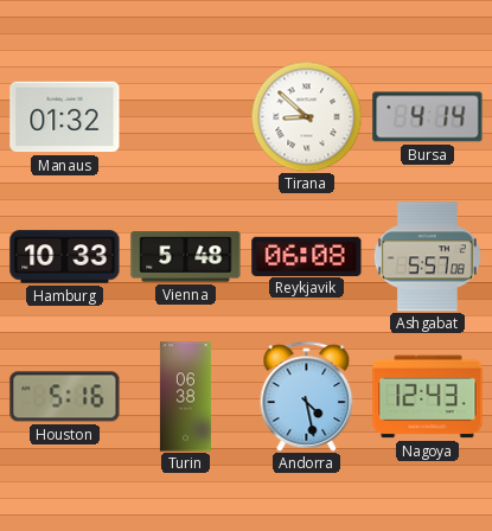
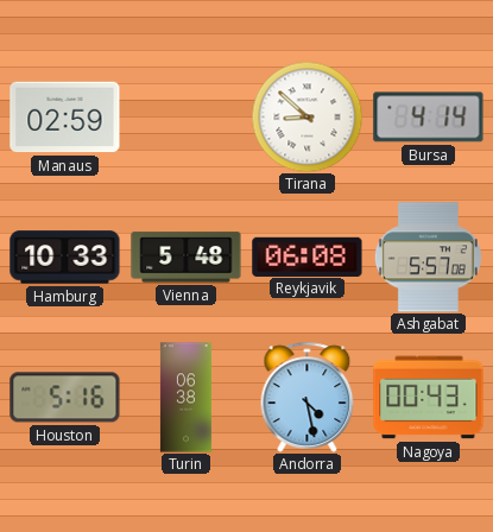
Manaus: 01:32 -> 02:59
Nagoya: 12:43 -> 00:43
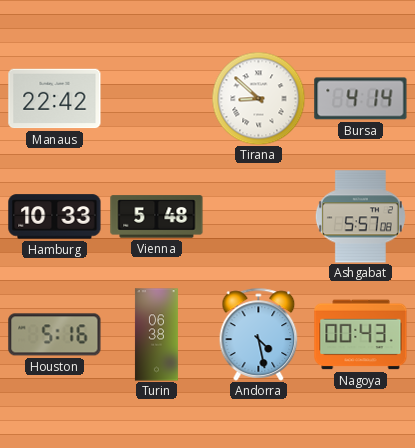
Manaus: 02:59 -> 22:42
Reykjavik: 06:08 -> none
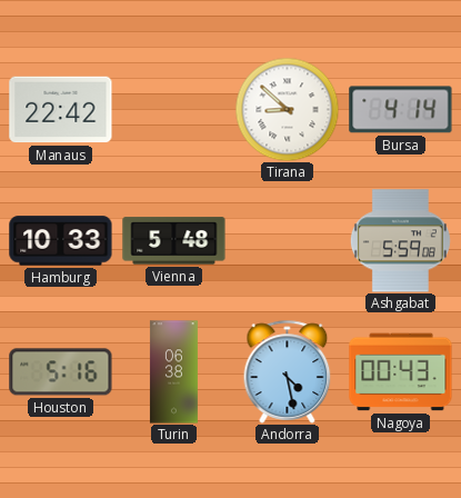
Ashgabat: 5:57 -> 5:59
